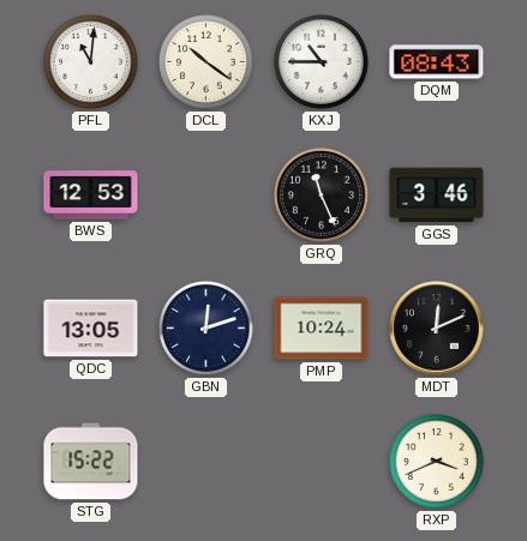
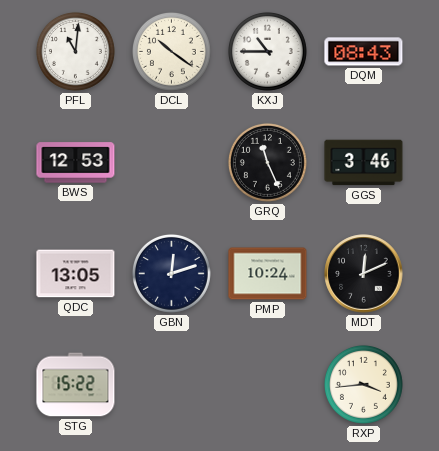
RXP: 3:41 -> 3:44
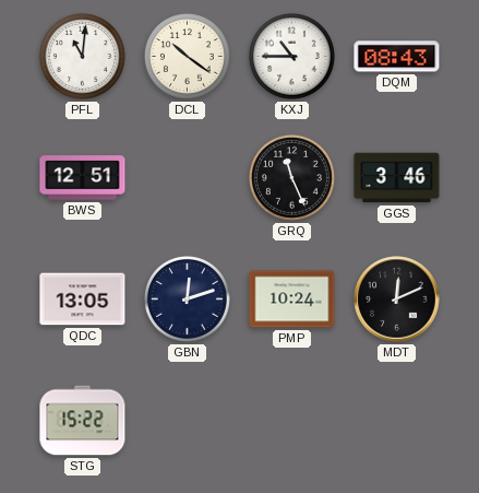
BWS: 12:53 -> 12:51
RXP: 3:44 -> none
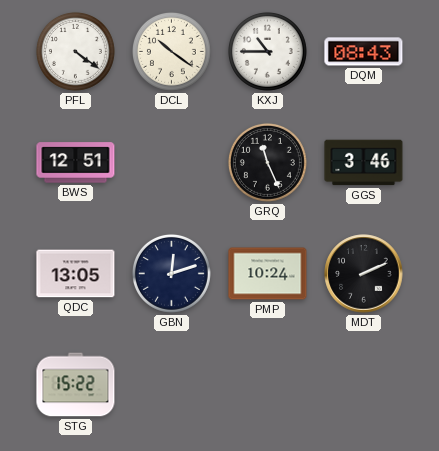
PFL: 11:01 -> 4:21
MDT: 12:11 -> 2:11
